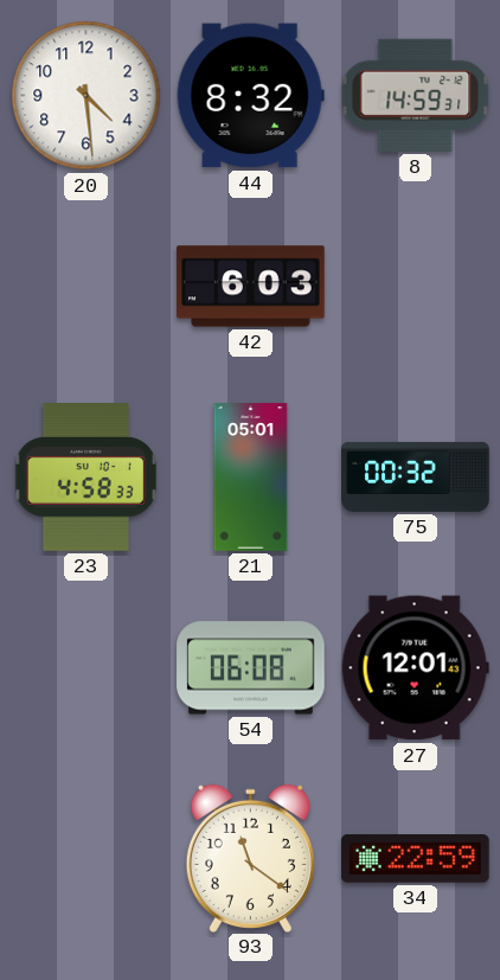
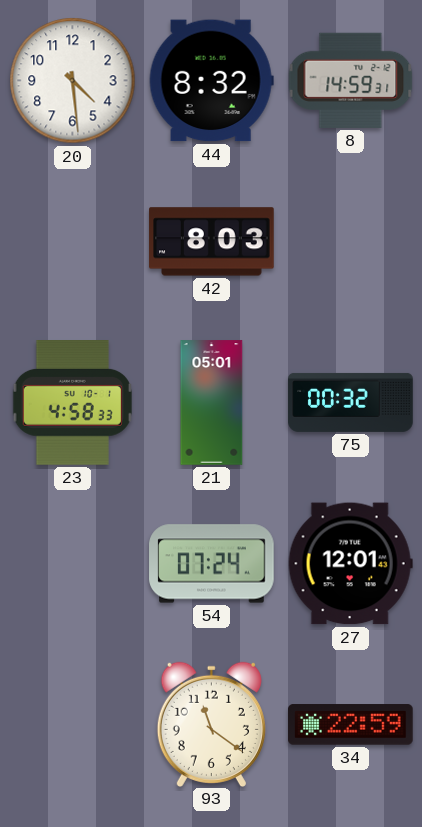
42: 6:03 -> 8:03
54: 06:08 -> 07:24
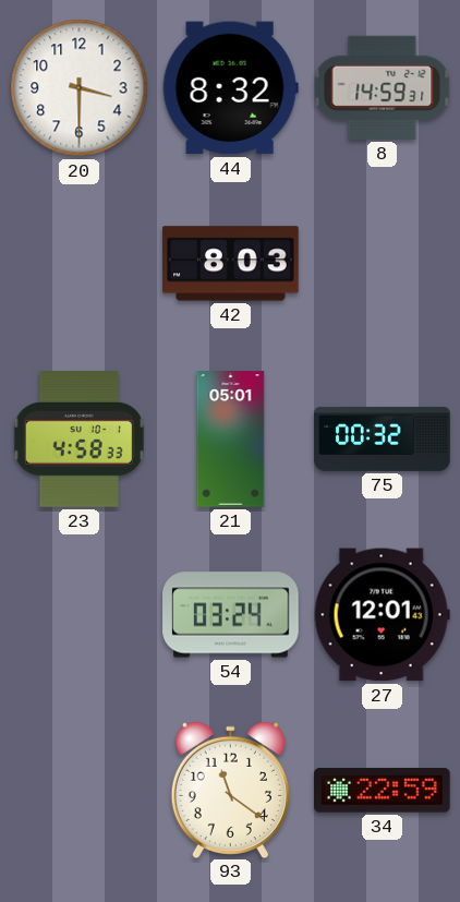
20: 4:29 -> 3:30
54: 07:24 -> 03:24
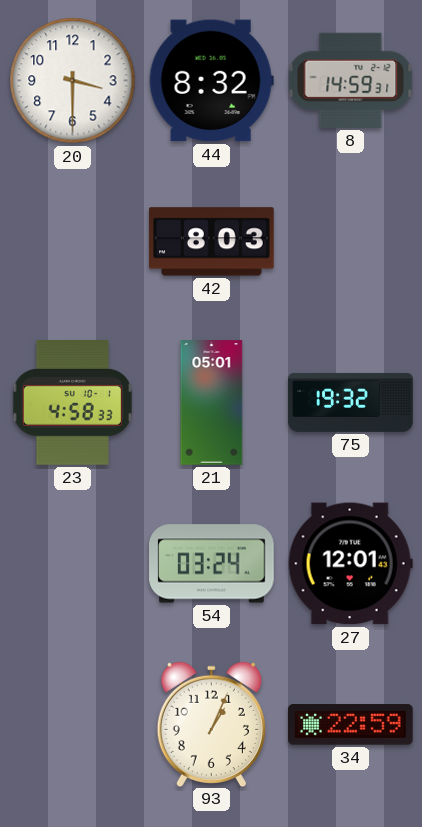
75: 00:32 -> 19:32
93: 11:21 -> 1:04
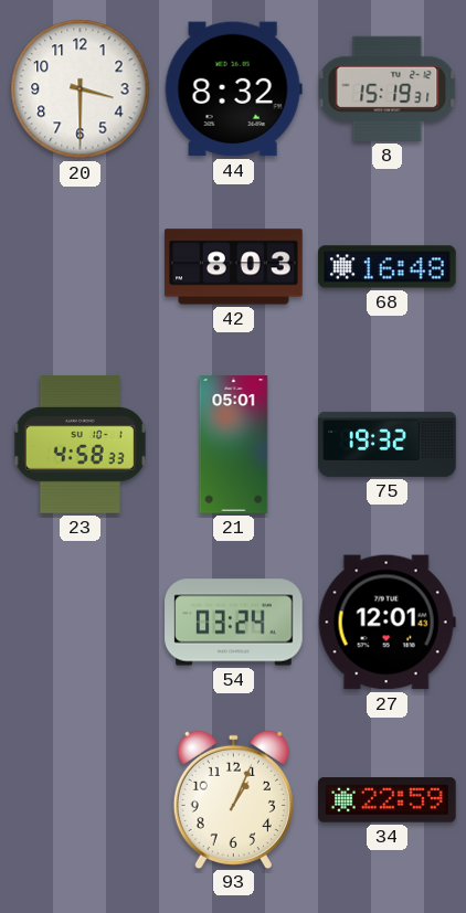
8: 14:59 -> 15:19
68: none -> 16:48
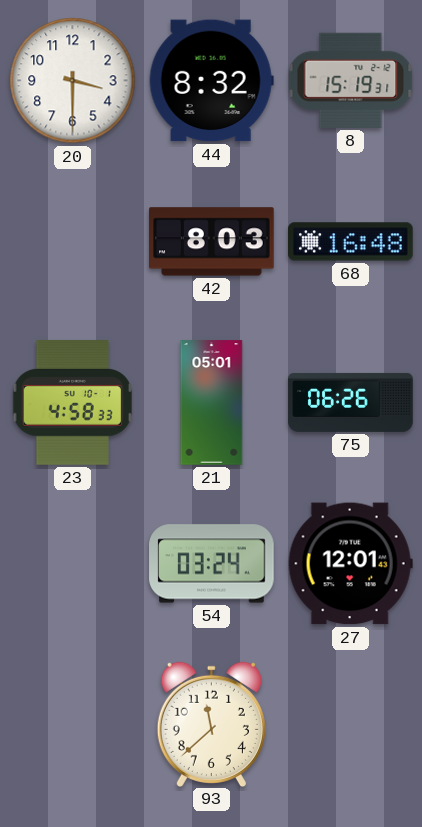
75: 19:32 -> 06:26
93: 1:04 -> 11:38
34: 22:59 -> none
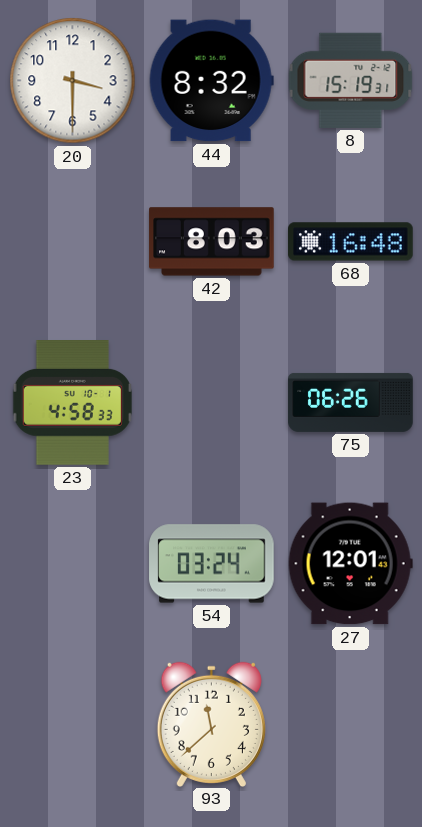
21: 05:01 -> none
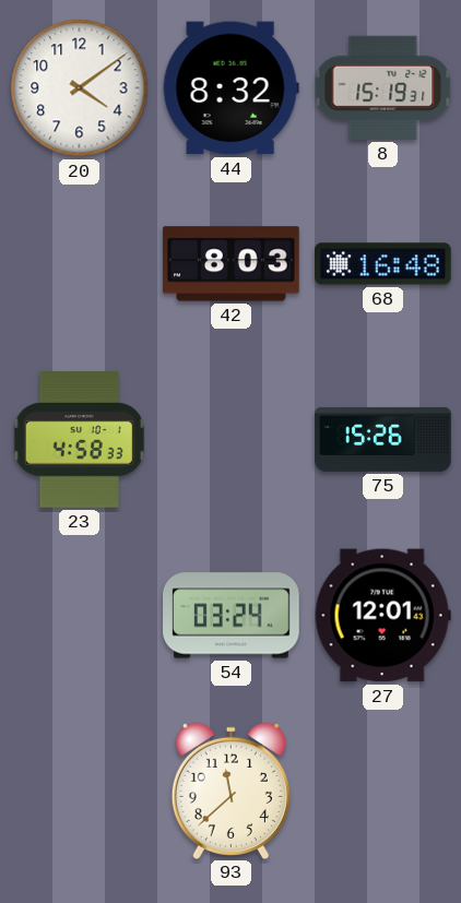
20: 3:30 -> 4:09
75: 06:26 -> 15:26
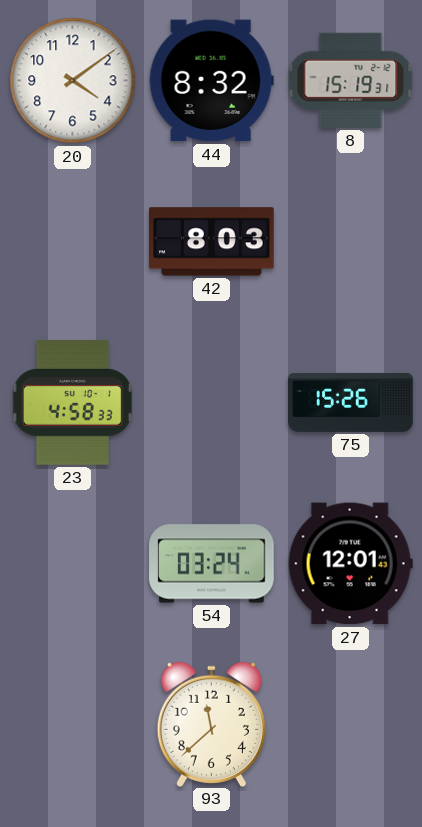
68: 16:48 -> none
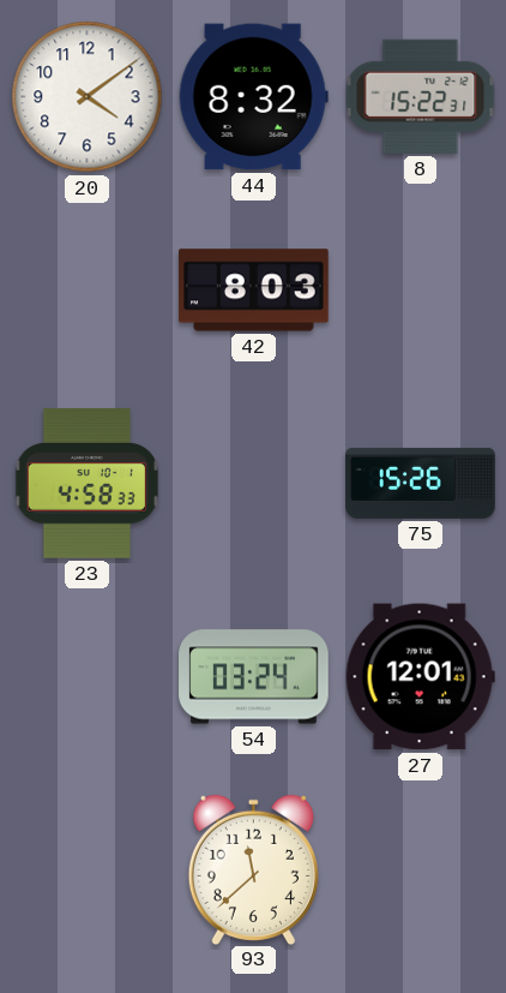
8: 15:19 -> 15:22
